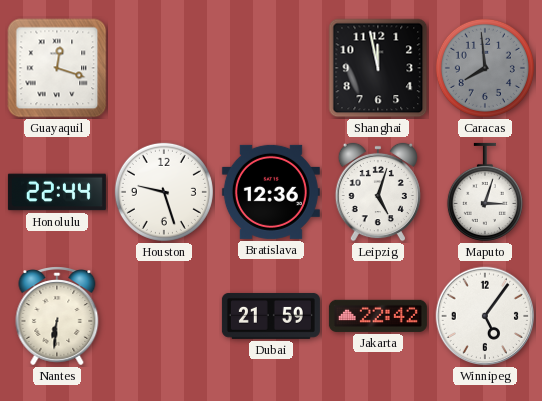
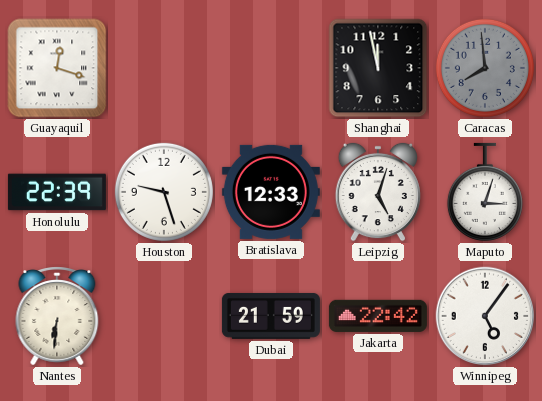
Honolulu: 22:44 -> 22:39
Bratislava: 12:36 -> 12:33
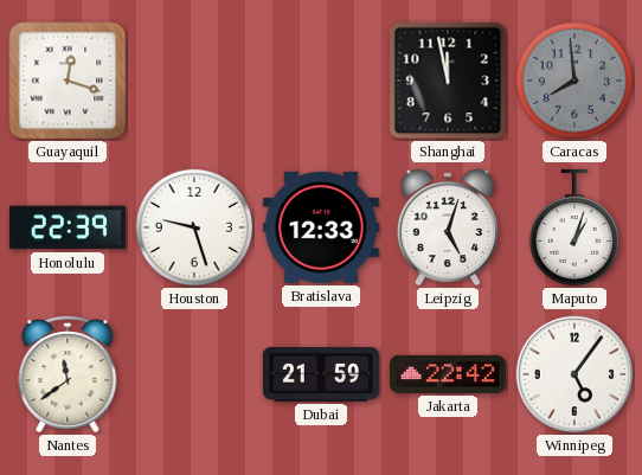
Maputo: 3:03 -> 1:03
Nantes: 6:31 -> 11:39
